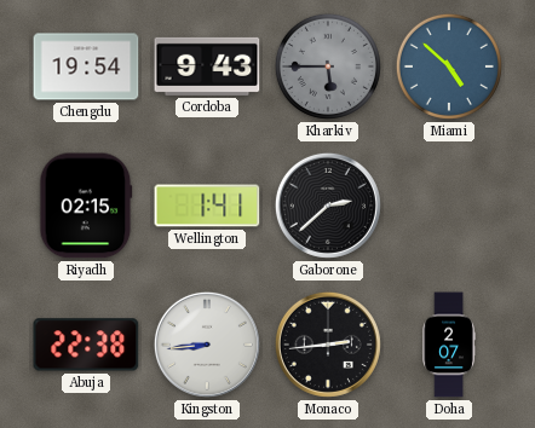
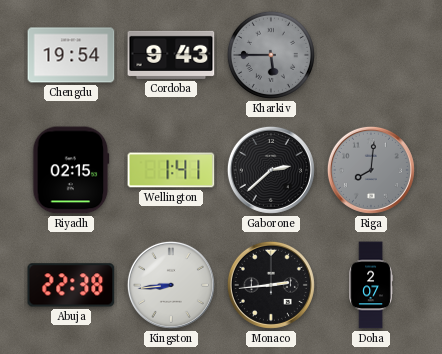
Miami: 4:52 -> none
Riga: none -> 8:01
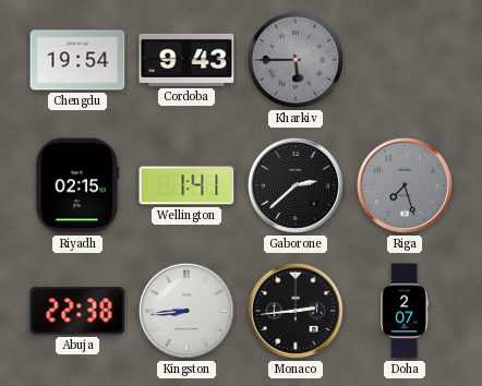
Riga: 8:01 -> 7:27
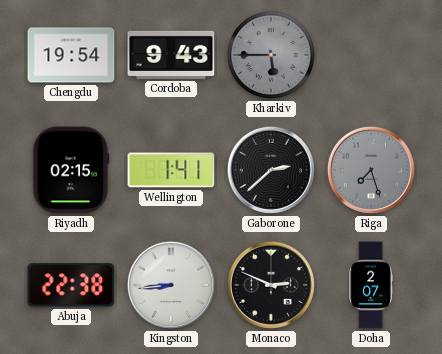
Monaco: 2:44 -> 2:49
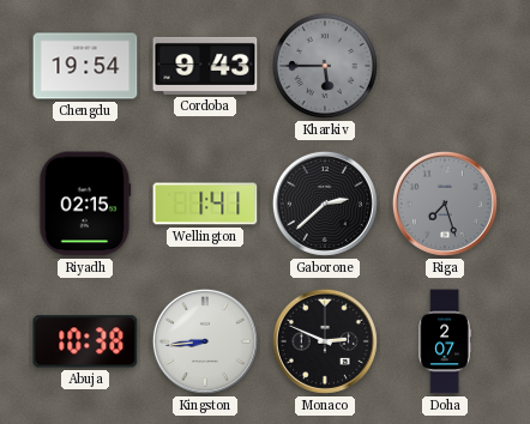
Abuja: 22:38 -> 10:38
